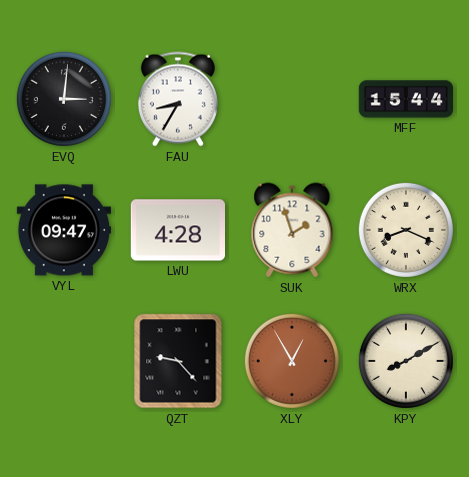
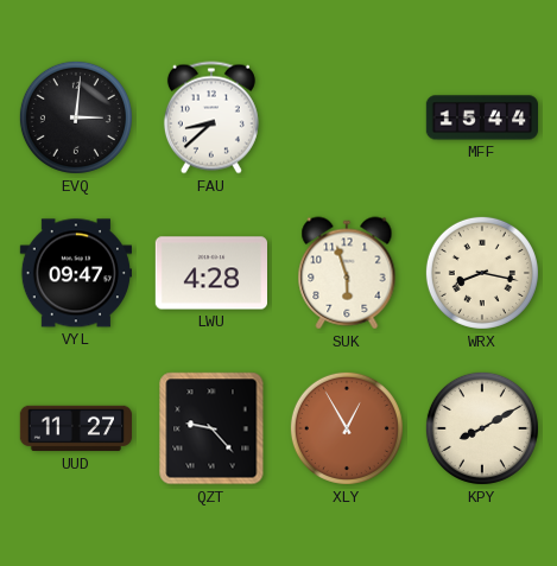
FAU: 8:35 -> 8:38
SUK: 1:57 -> 5:57
WRX: 8:19 -> 8:17
UUD: none -> 11:27
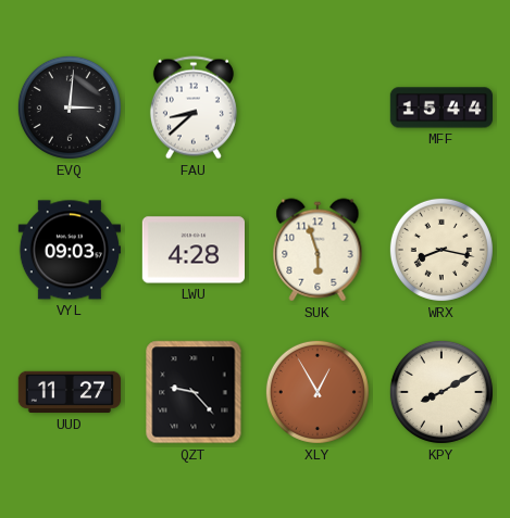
VYL: 09:47 -> 09:03
